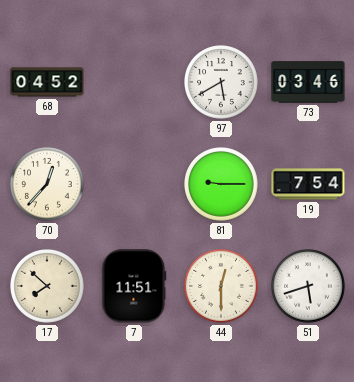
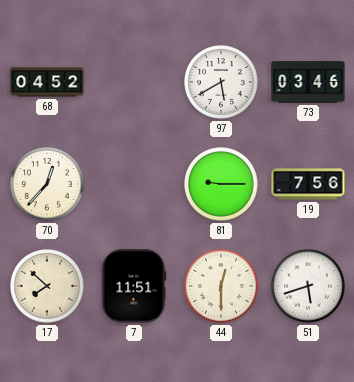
19: 7:54 -> 7:56
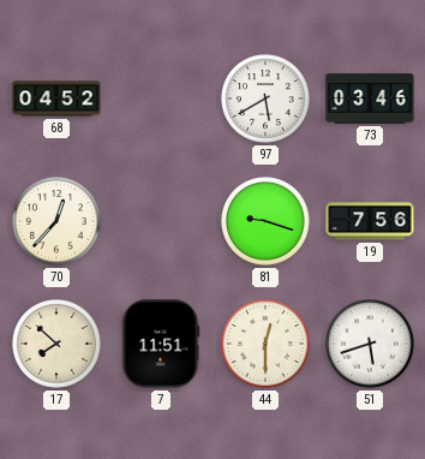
81: 9:15 -> 9:18
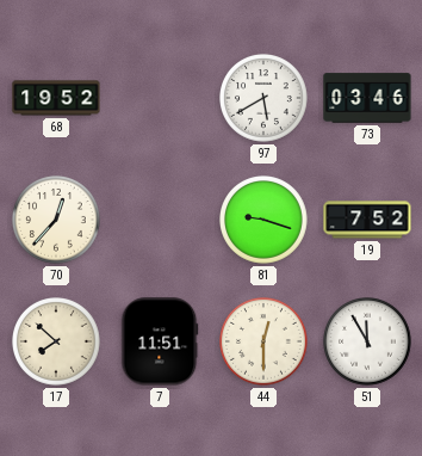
68: 04:52 -> 19:52
19: 7:56 -> 7:52
51: 5:42 -> 11:55
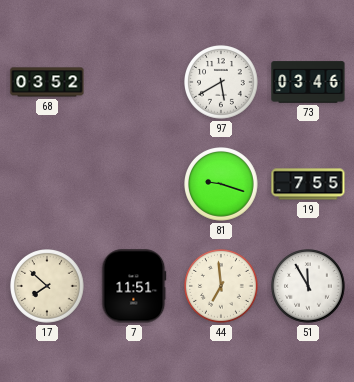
68: 19:52 -> 03:52
70: 12:37 -> none
19: 7:52 -> 7:55
44: 12:30 -> 6:59
